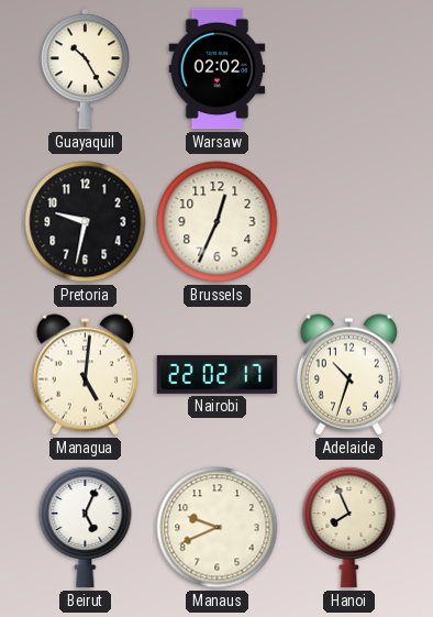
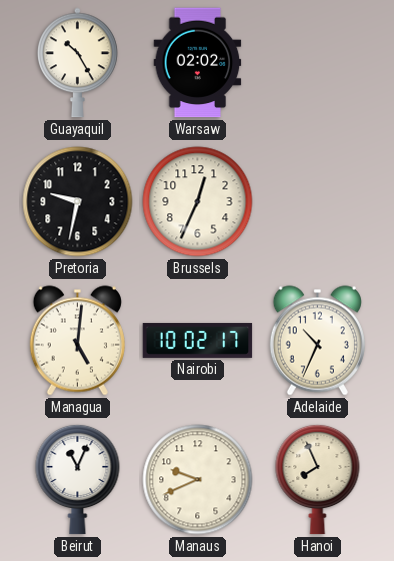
Nairobi: 22:02 -> 10:02
Adelaide: 10:33 -> 10:34
Beirut: 5:04 -> 11:04
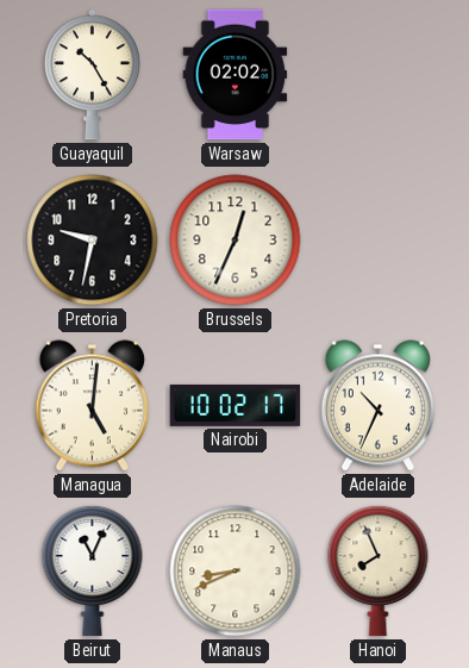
Manaus: 9:41 -> 8:41
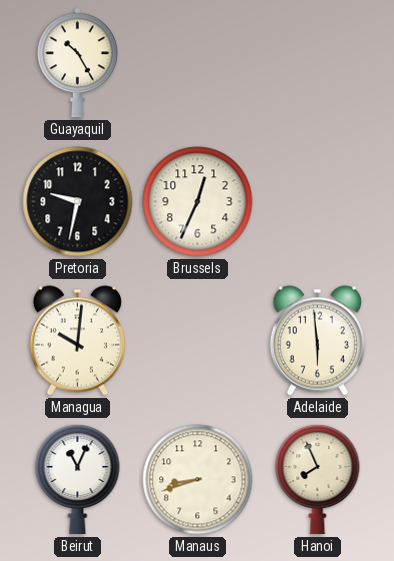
Warsaw: 02:02 -> none
Managua: 5:01 -> 10:01
Nairobi: 10:02 -> none
Adelaide: 10:34 -> 5:59
Manaus: 8:41 -> 8:42
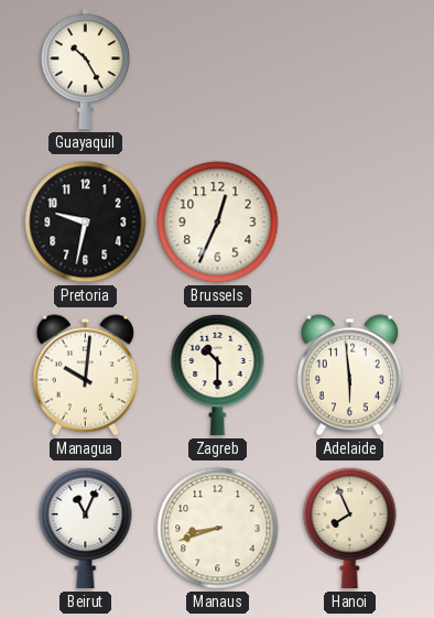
Zagreb: none -> 10:30
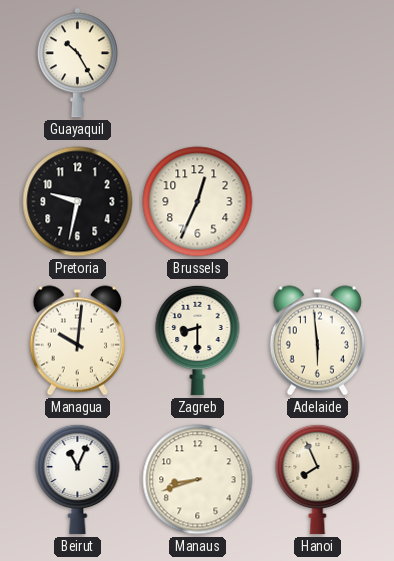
Zagreb: 10:30 -> 8:30
